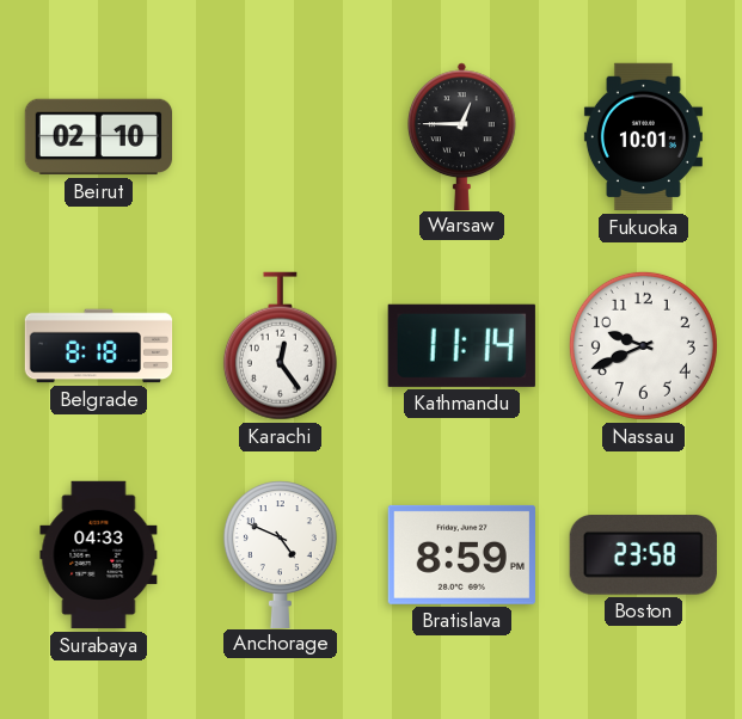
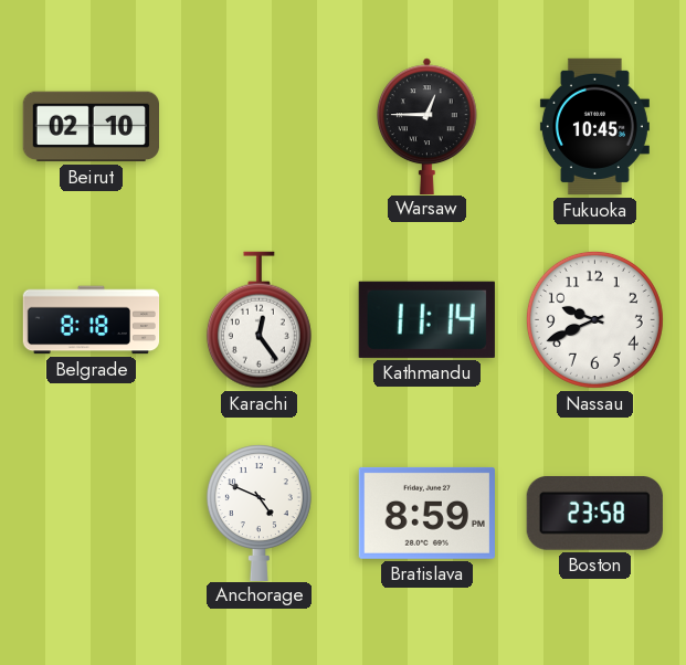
Fukuoka: 10:01 -> 10:45
Surabaya: 04:33 -> none
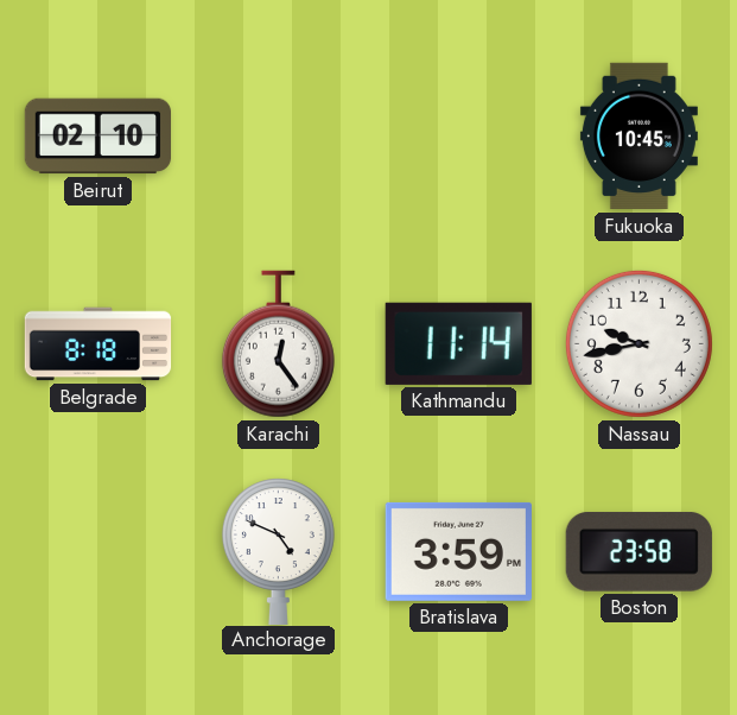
Warsaw: 12:45 -> none
Nassau: 9:41 -> 9:43
Bratislava: 8:59 -> 3:59
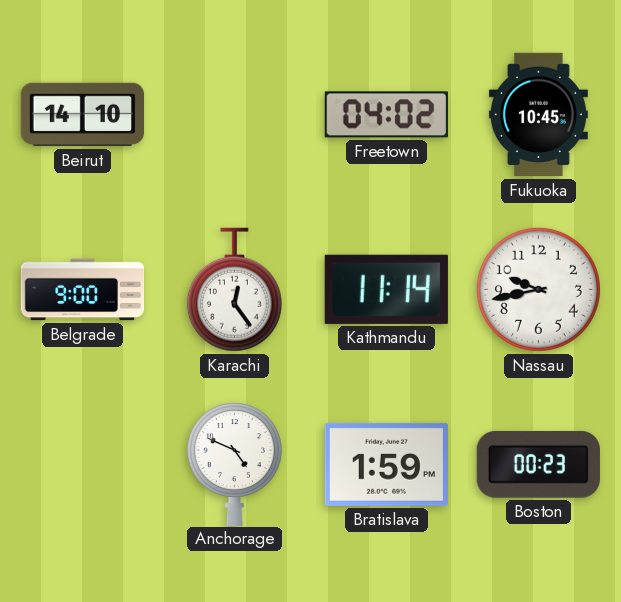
Beirut: 02:10 -> 14:10
Freetown: none -> 04:02
Belgrade: 8:18 -> 9:00
Bratislava: 3:59 -> 1:59
Boston: 23:58 -> 00:23
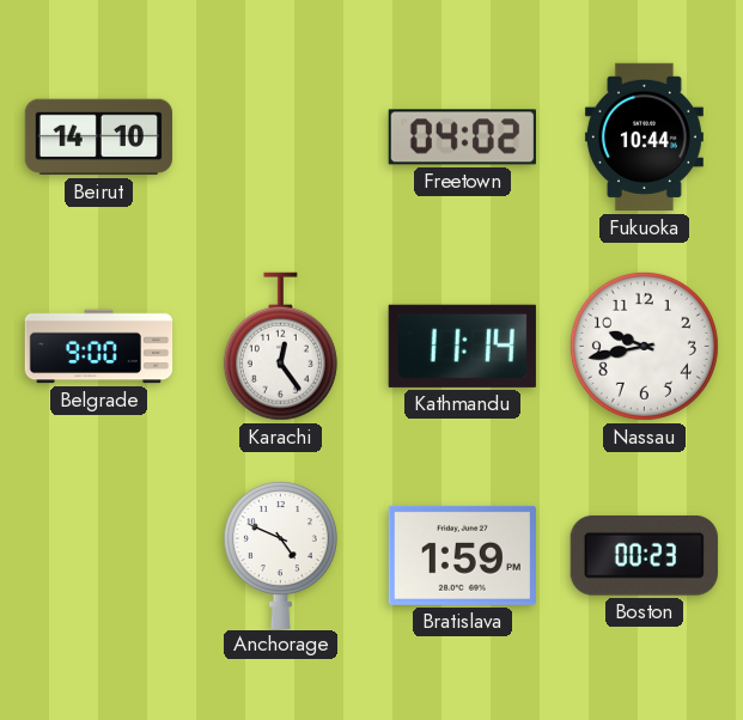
Fukuoka: 10:45 -> 10:44
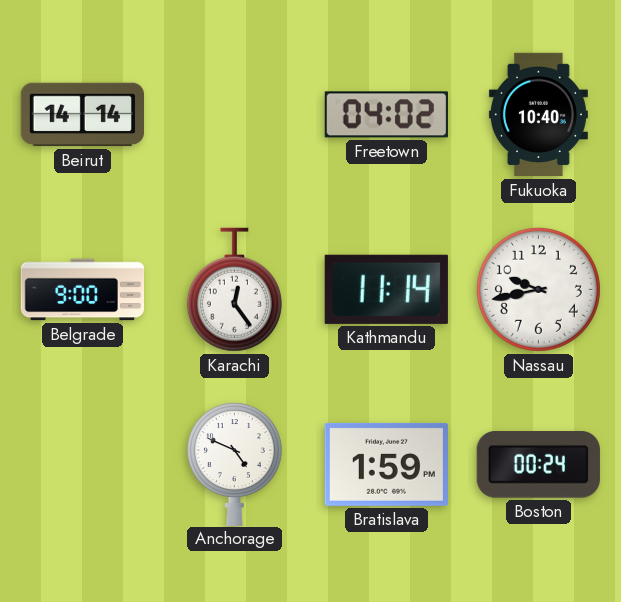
Beirut: 14:10 -> 14:14
Fukuoka: 10:44 -> 10:40
Boston: 00:23 -> 00:24
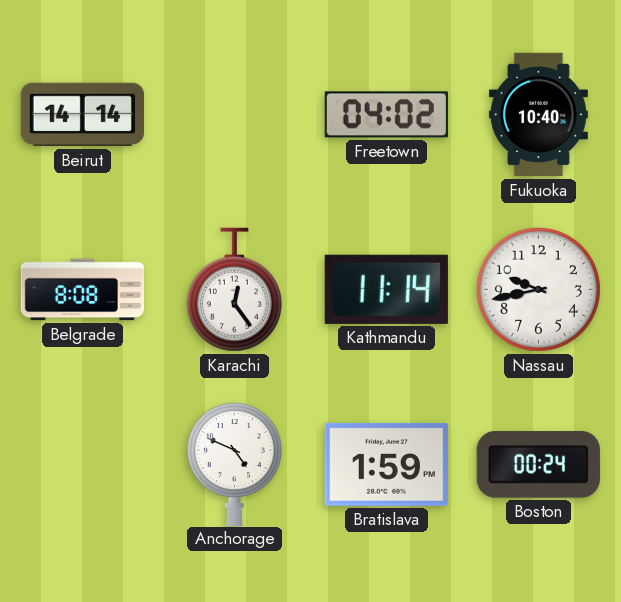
Belgrade: 9:00 -> 8:08
